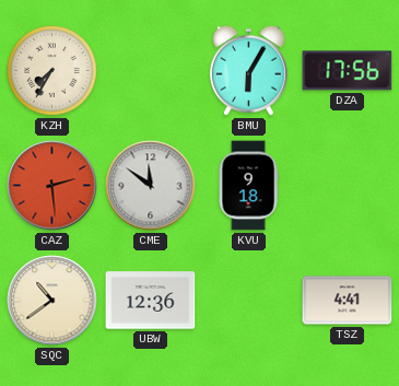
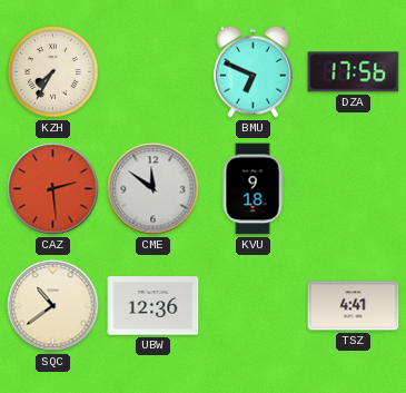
BMU: 6:05 -> 6:49
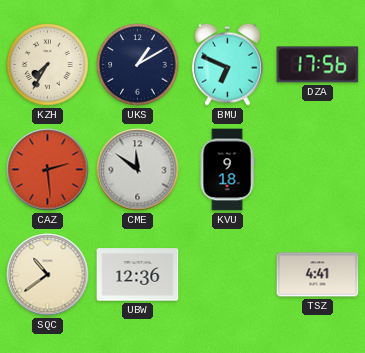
UKS: none -> 1:10
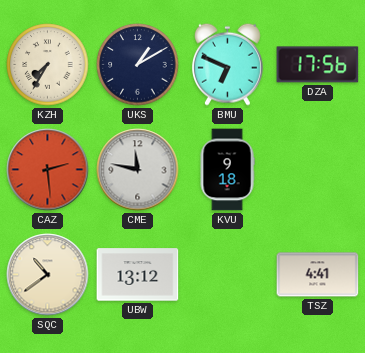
CME: 11:51 -> 11:47
UBW: 12:36 -> 13:12
